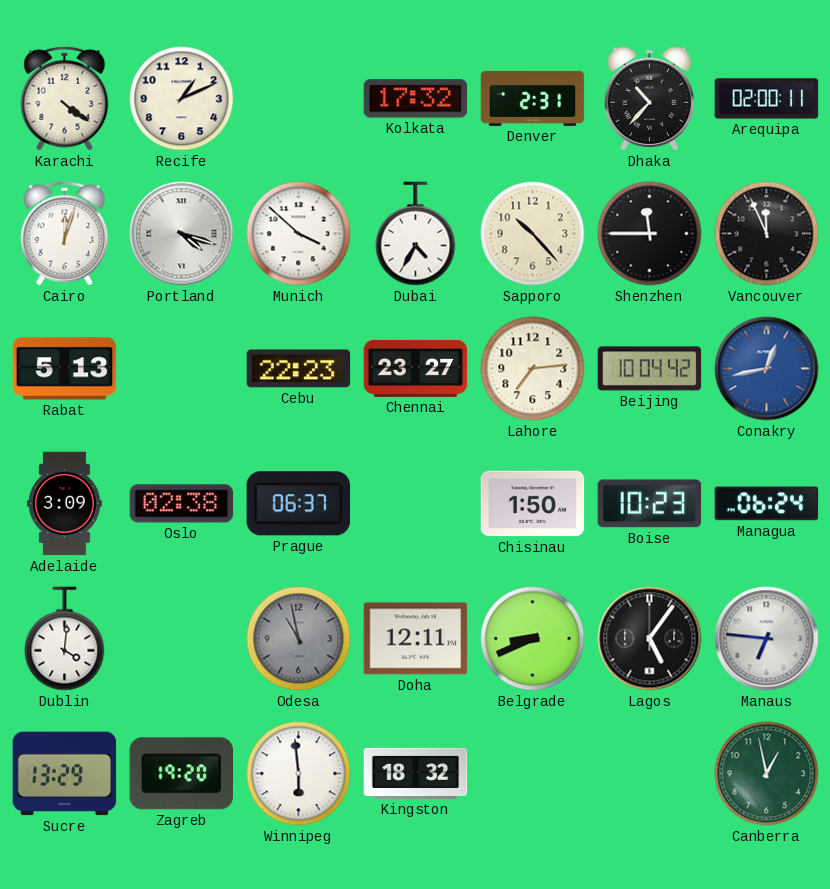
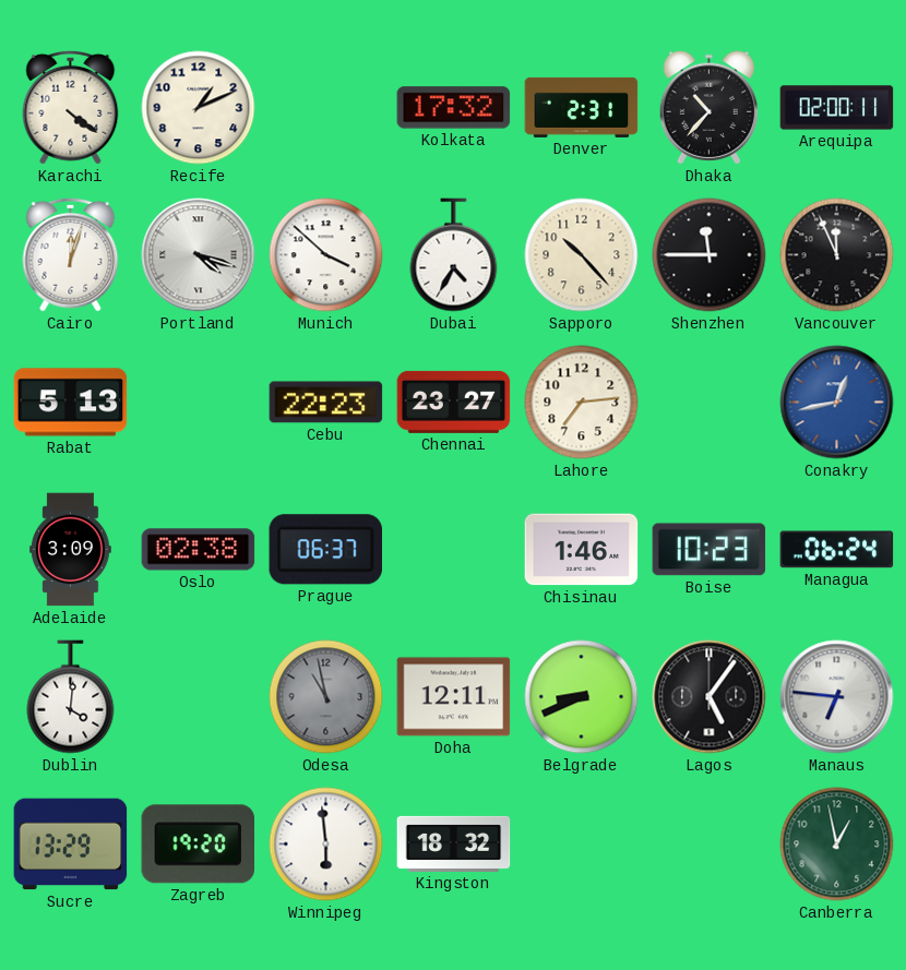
Beijing: 10:04 -> none
Chisinau: 1:50 -> 1:46
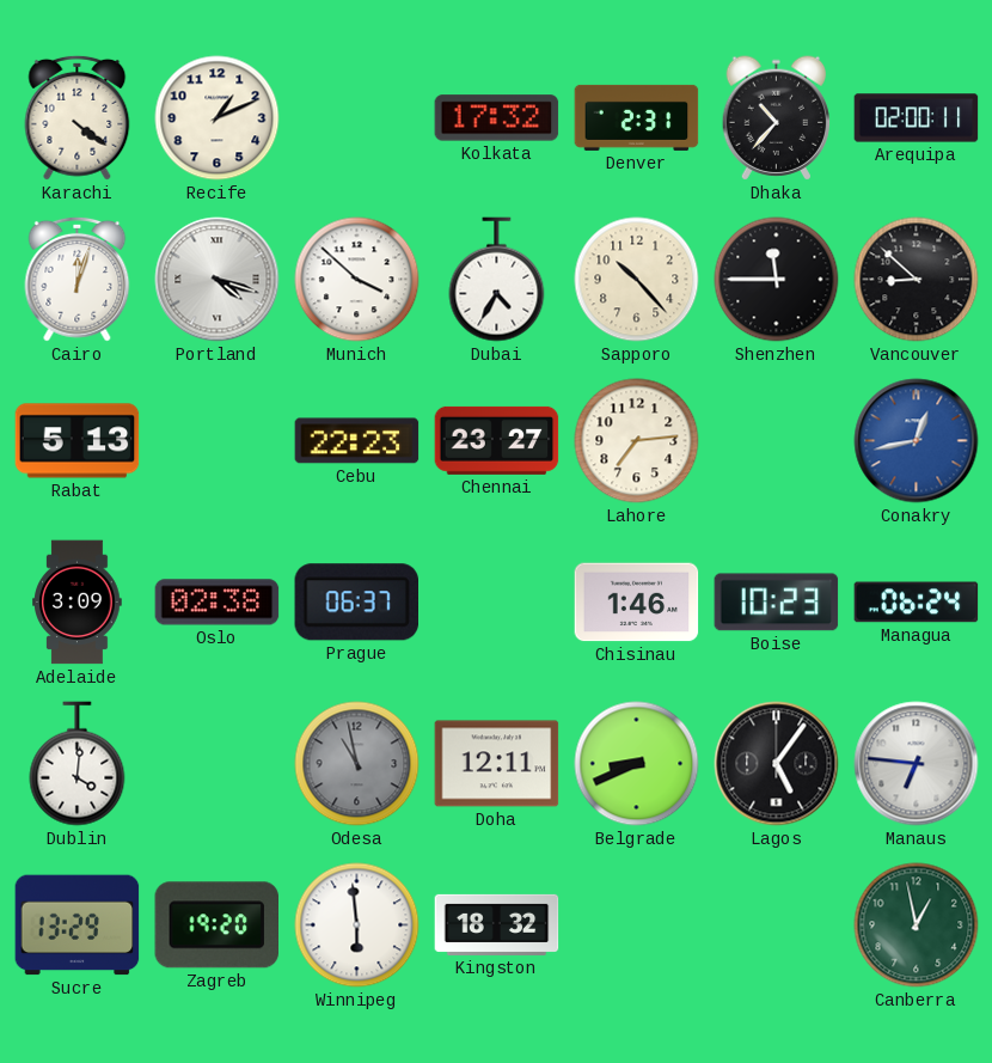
Vancouver: 11:56 -> 8:52
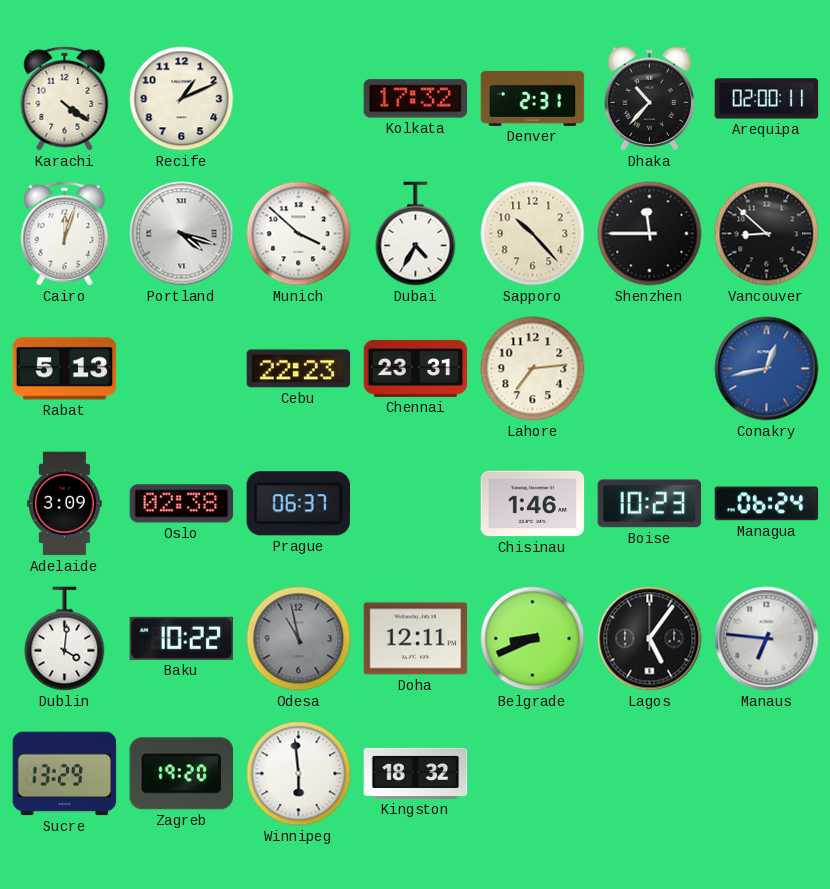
Chennai: 23:27 -> 23:31
Baku: none -> 10:22
Canberra: 12:58 -> none
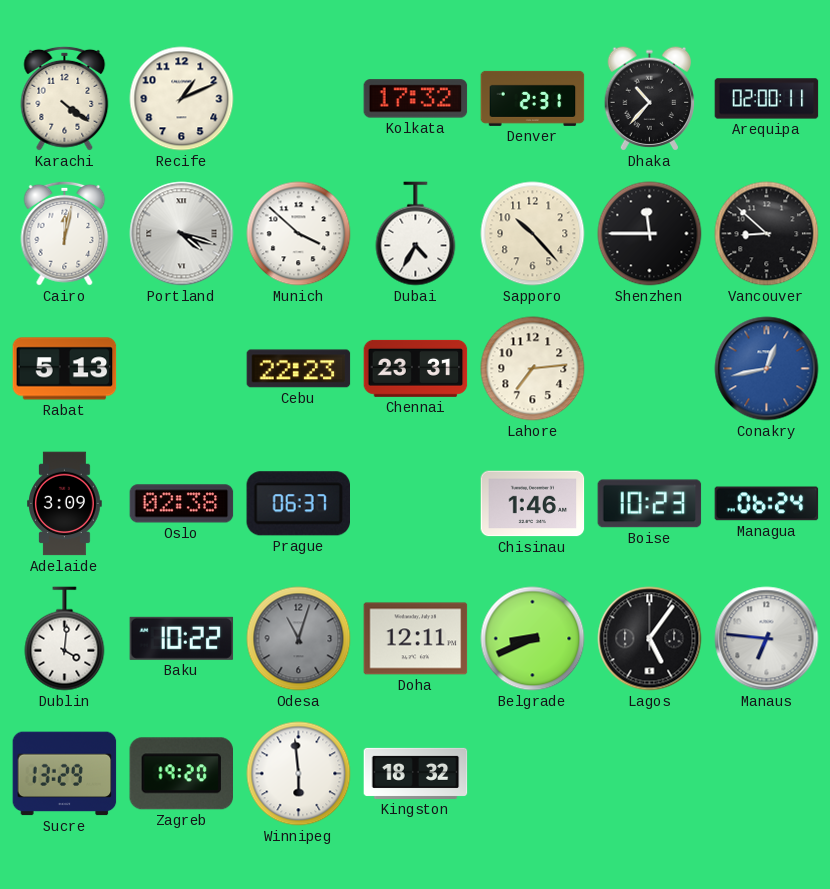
Cairo: 12:03 -> 12:02
Odesa: 10:58 -> 11:03
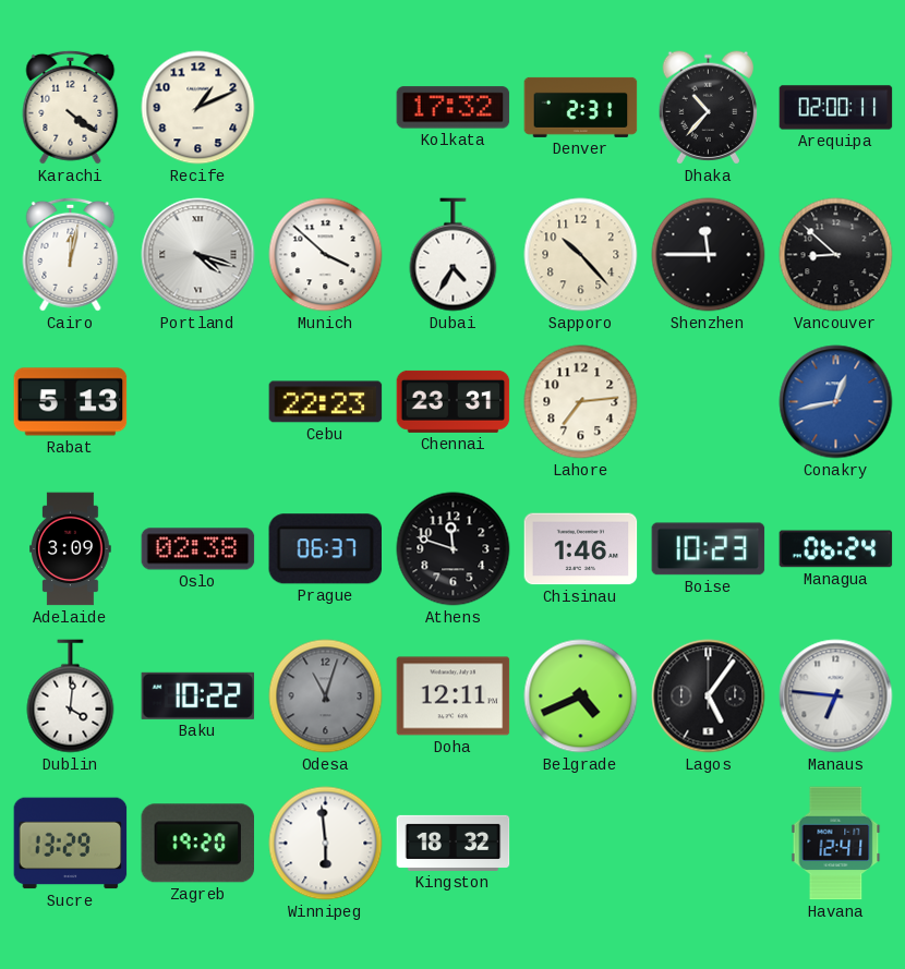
Athens: none -> 11:48
Belgrade: 8:41 -> 4:41
Havana: none -> 12:41
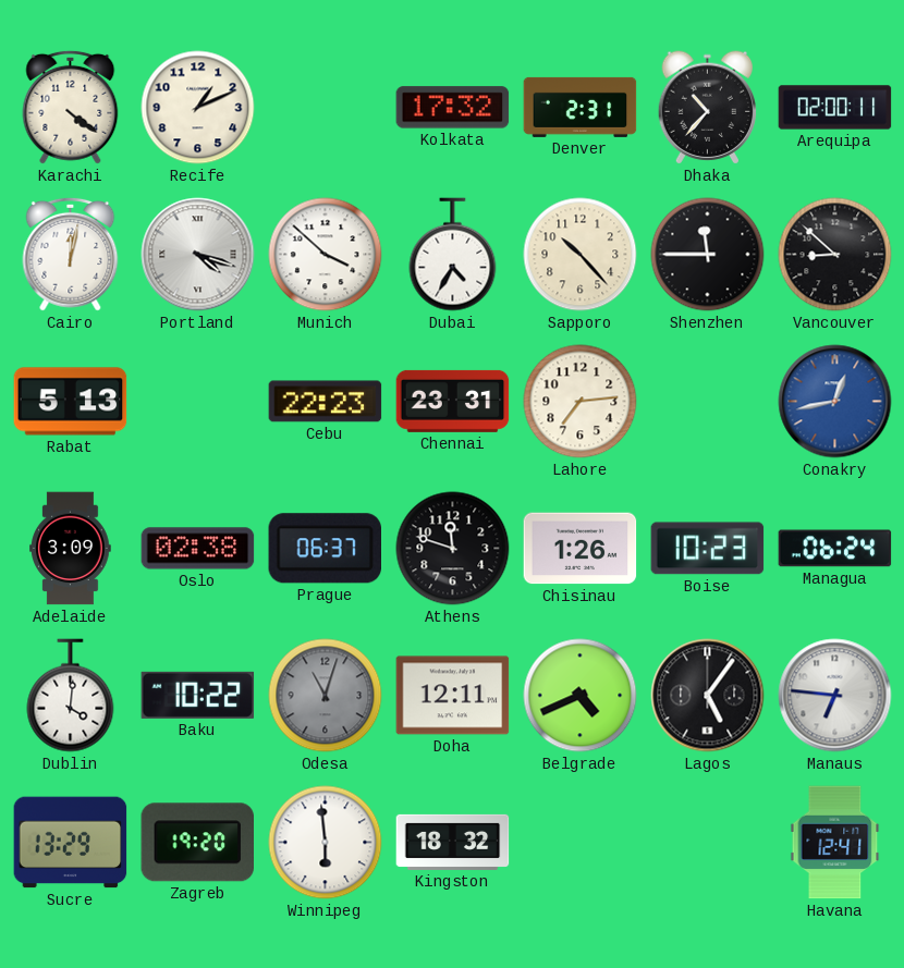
Chisinau: 1:46 -> 1:26
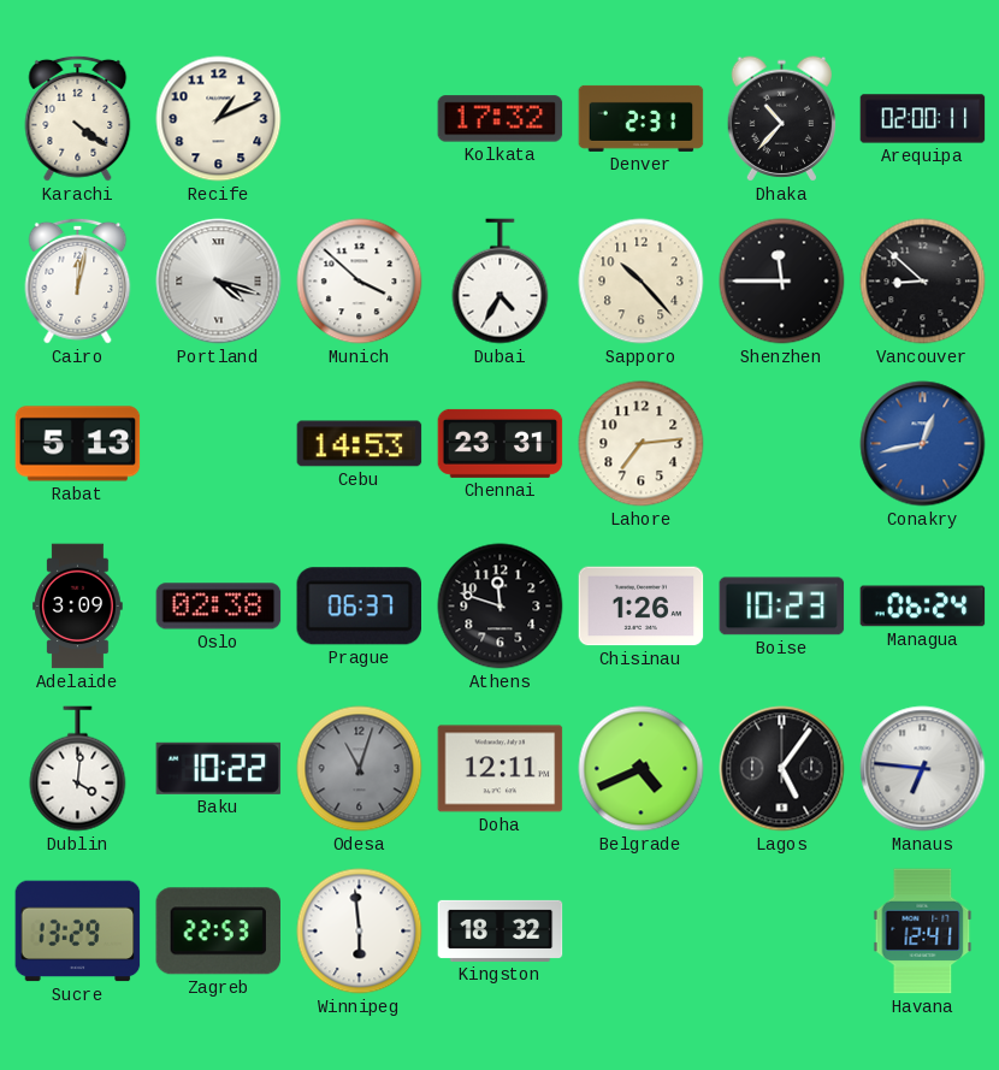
Cebu: 22:23 -> 14:53
Zagreb: 19:20 -> 22:53
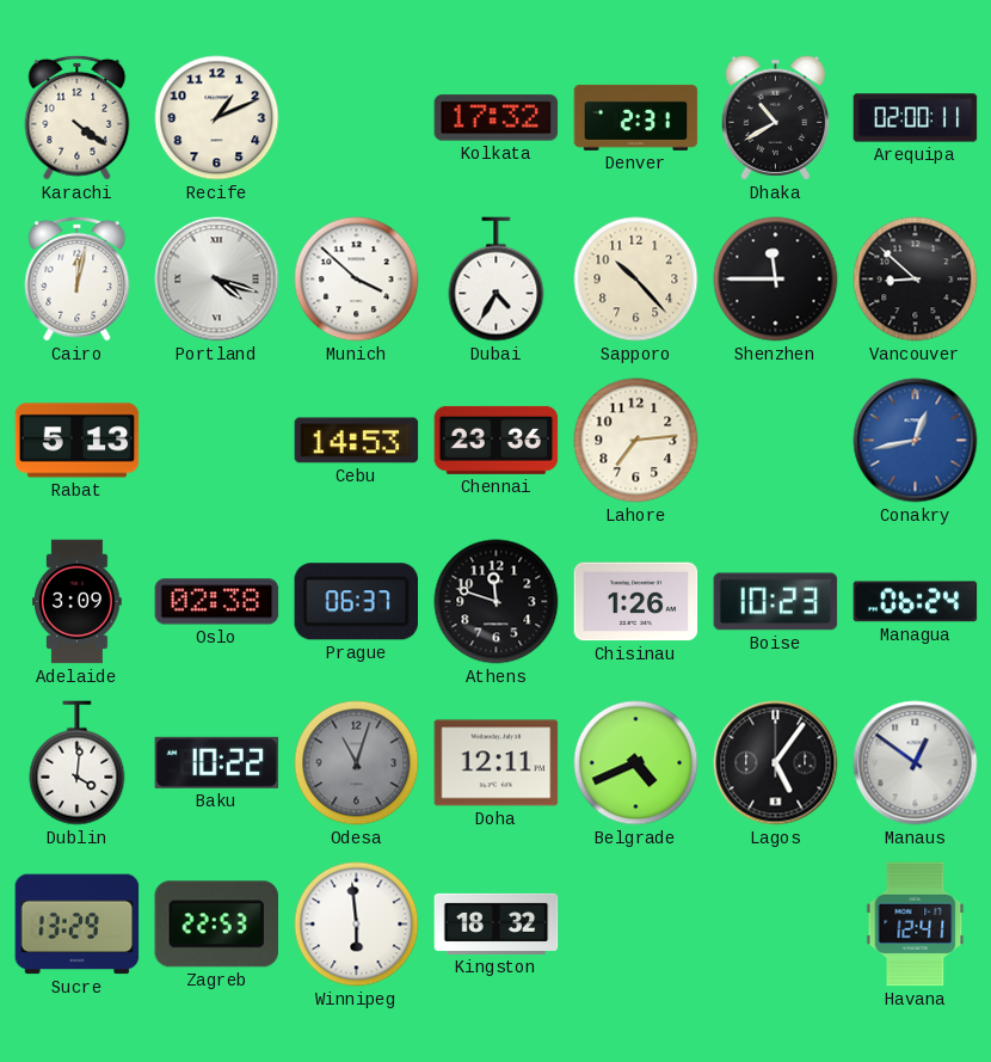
Dhaka: 10:37 -> 10:40
Chennai: 23:31 -> 23:36
Manaus: 6:46 -> 12:51
